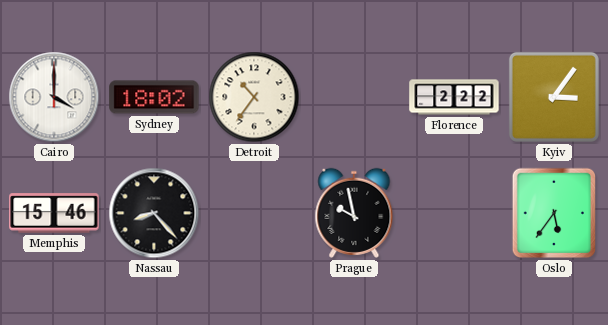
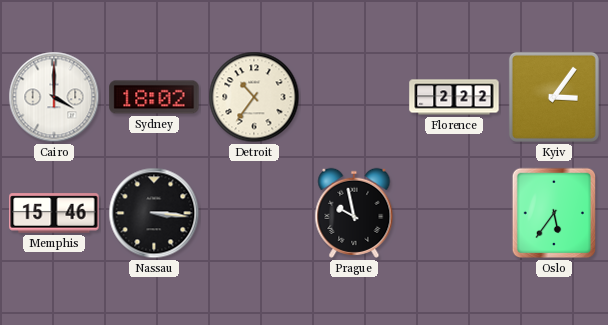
Nassau: 8:23 -> 3:16
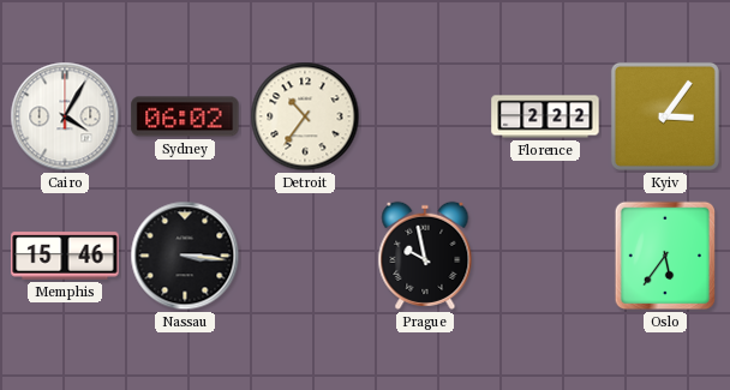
Cairo: 4:00 -> 4:05
Sydney: 18:02 -> 06:02
